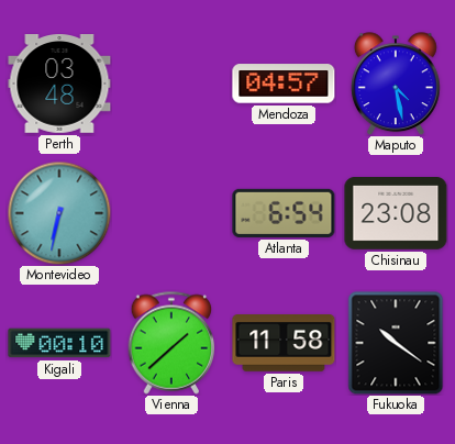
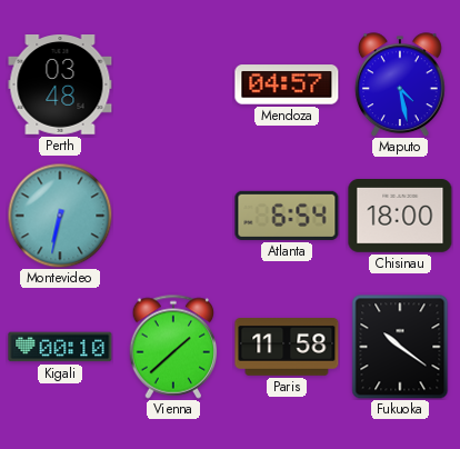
Chisinau: 23:08 -> 18:00
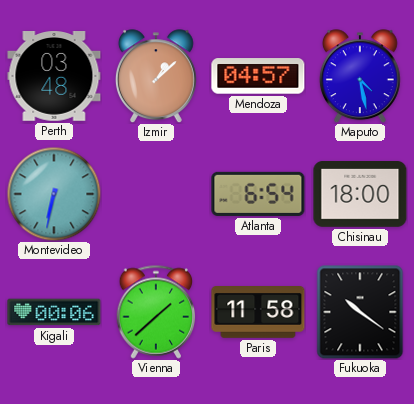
Izmir: none -> 1:08
Kigali: 00:10 -> 00:06
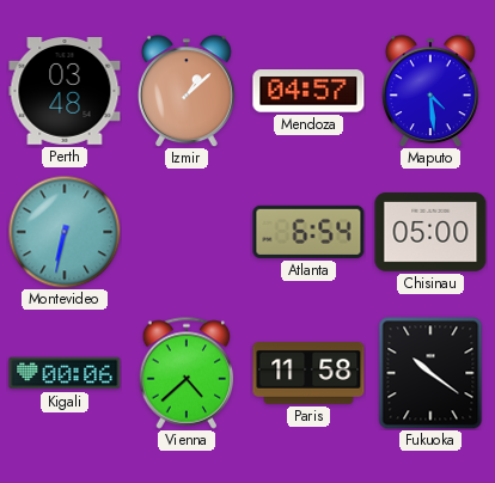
Maputo: 4:28 -> 4:29
Chisinau: 18:00 -> 05:00
Vienna: 1:38 -> 4:38
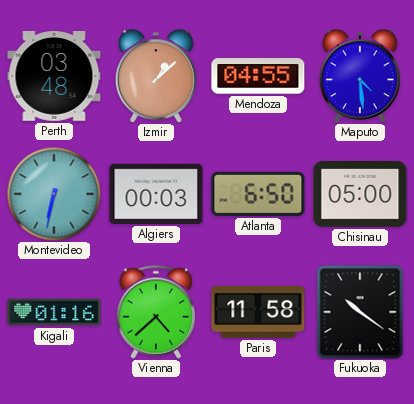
Mendoza: 04:57 -> 04:55
Algiers: none -> 00:03
Atlanta: 6:54 -> 6:50
Kigali: 00:06 -> 01:16
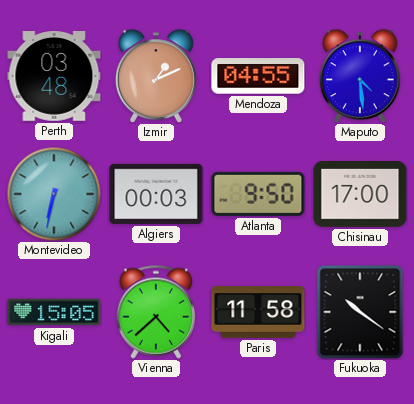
Izmir: 1:08 -> 1:11
Atlanta: 6:50 -> 9:50
Chisinau: 05:00 -> 17:00
Kigali: 01:16 -> 15:05
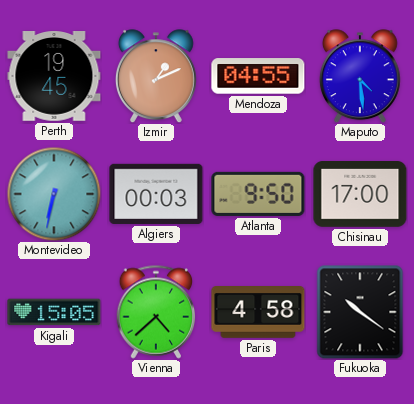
Perth: 03:48 -> 19:45
Paris: 11:58 -> 4:58
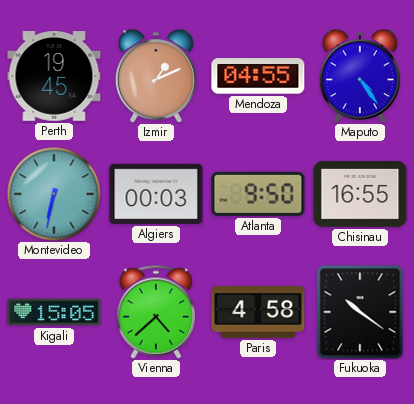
Maputo: 4:29 -> 4:24
Chisinau: 17:00 -> 16:55
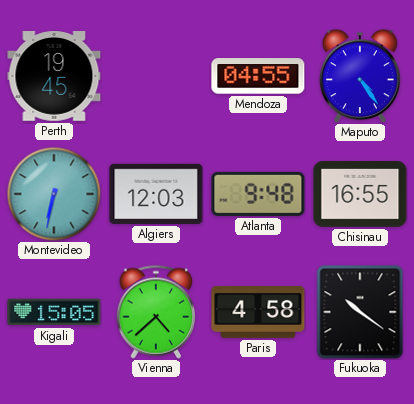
Izmir: 1:11 -> none
Algiers: 00:03 -> 12:03
Atlanta: 9:50 -> 9:48
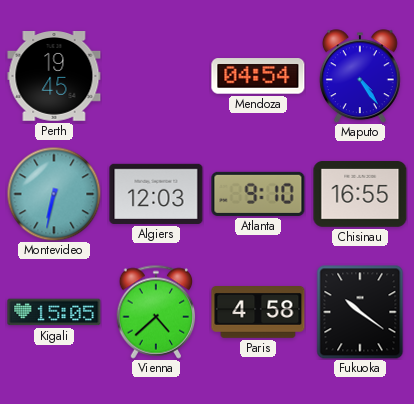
Mendoza: 04:55 -> 04:54
Atlanta: 9:48 -> 9:10
